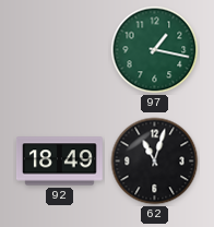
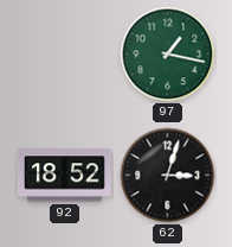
92: 18:49 -> 18:52
62: 11:03 -> 3:03
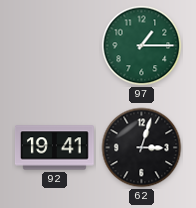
97: 1:17 -> 1:15
92: 18:52 -> 19:41
